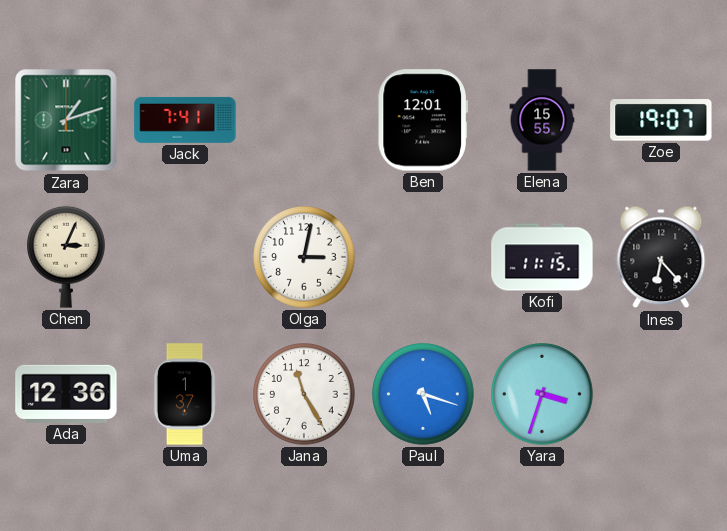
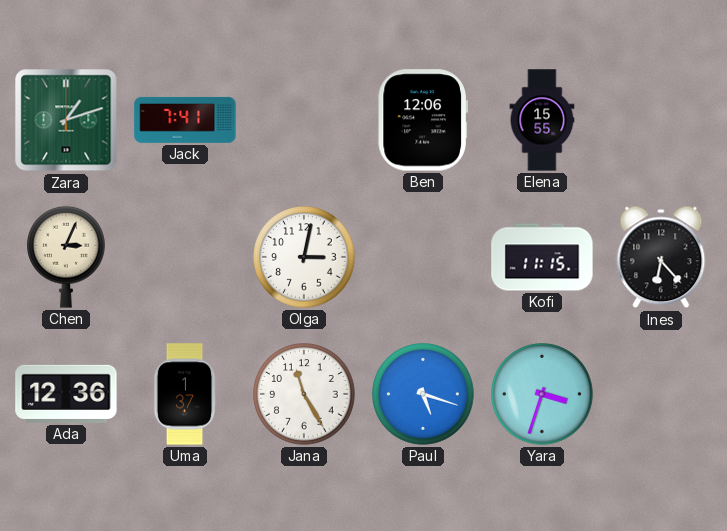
Ben: 12:01 -> 12:06
Zoe: 19:07 -> none
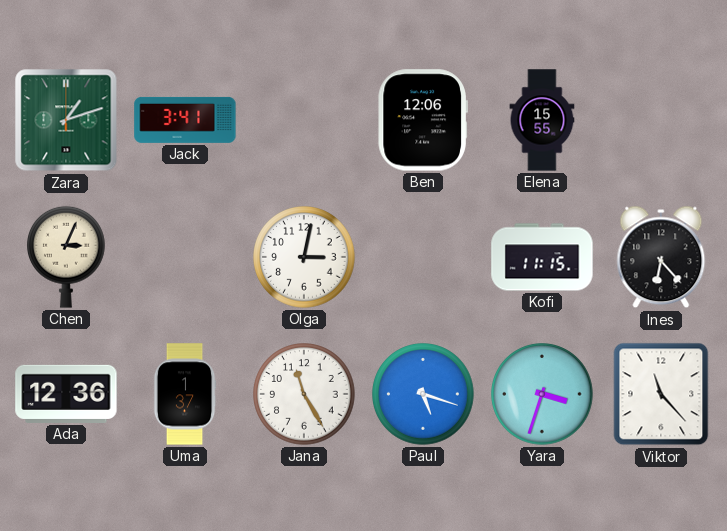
Jack: 7:41 -> 3:41
Viktor: none -> 11:23
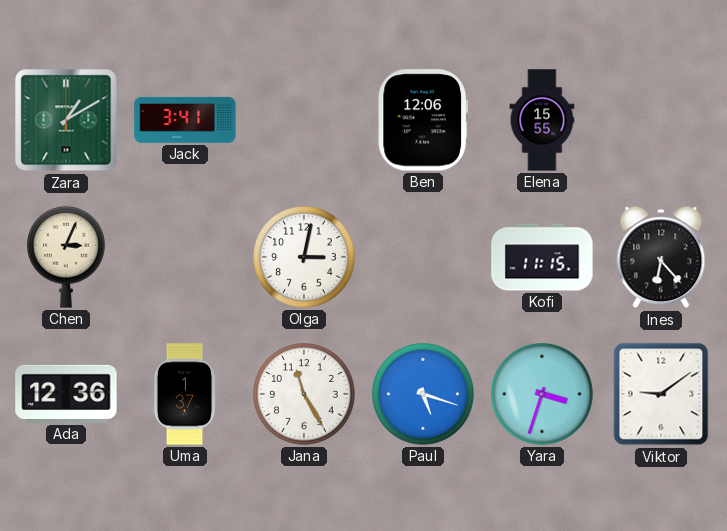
Zara: 1:12 -> 1:10
Viktor: 11:23 -> 9:09
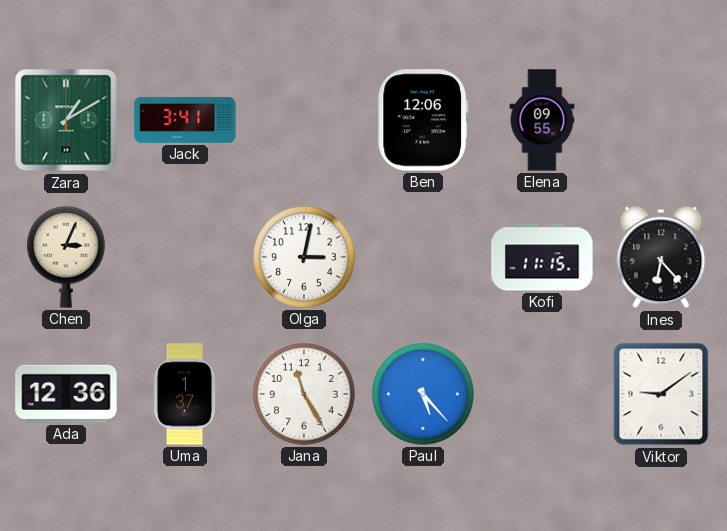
Elena: 15:55 -> 09:55
Paul: 5:18 -> 5:23
Yara: 3:33 -> none
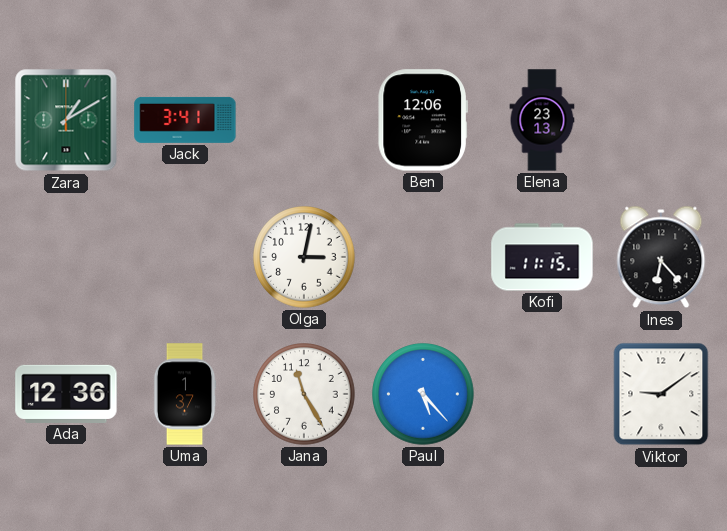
Elena: 09:55 -> 23:13
Chen: 3:04 -> none
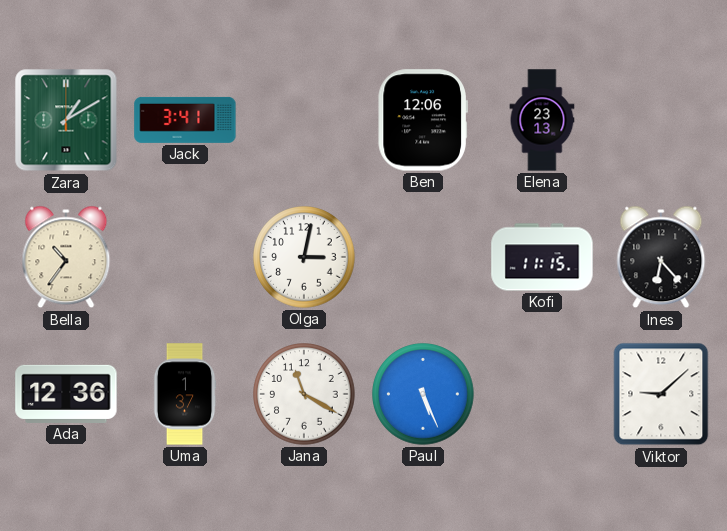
Bella: none -> 10:36
Jana: 11:25 -> 11:20
Paul: 5:23 -> 5:26
Viktor: 9:09 -> 9:08
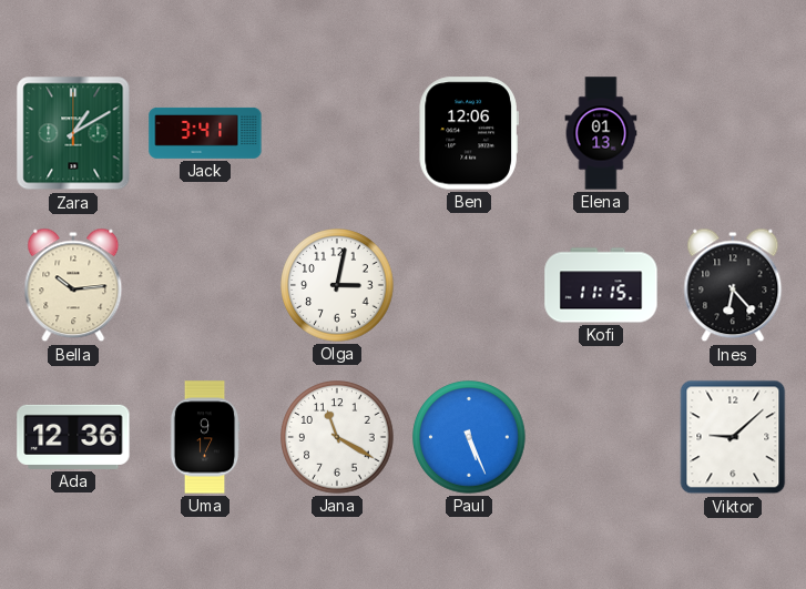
Elena: 23:13 -> 01:13
Bella: 10:36 -> 10:14
Uma: 1:37 -> 9:17
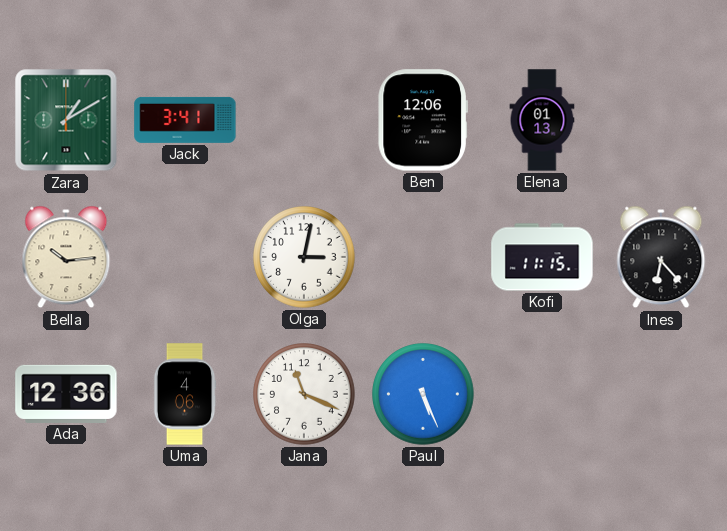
Uma: 9:17 -> 4:06
Jana: 11:20 -> 11:19
Viktor: 9:08 -> none
